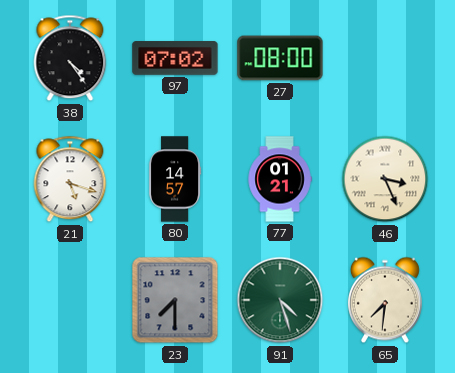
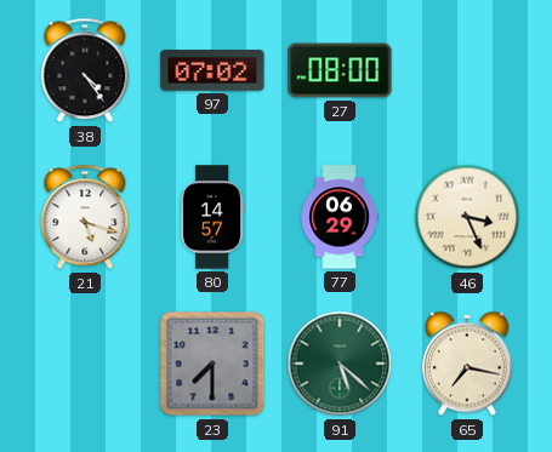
77: 01:21 -> 06:29
91: 4:27 -> 5:22
65: 7:31 -> 7:17
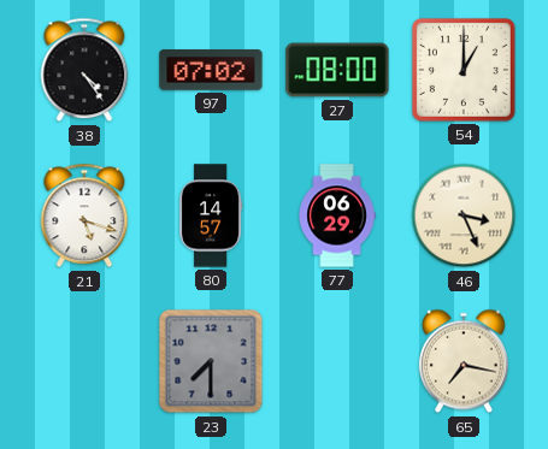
54: none -> 1:00
91: 5:22 -> none
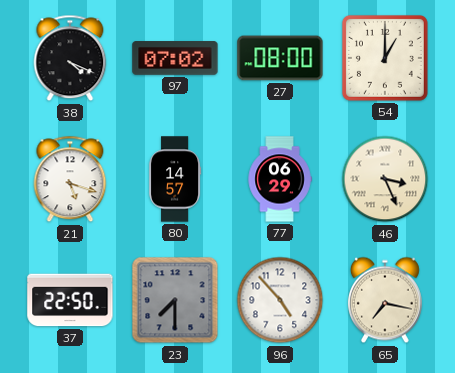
38: 4:24 -> 4:19
37: none -> 22:50
96: none -> 4:53
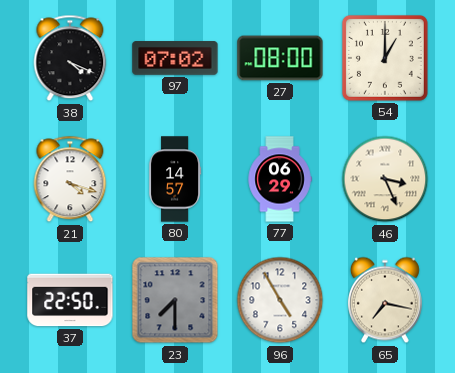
21: 5:18 -> 4:18
96: 4:53 -> 4:55
